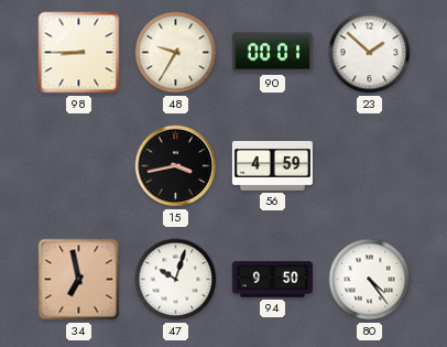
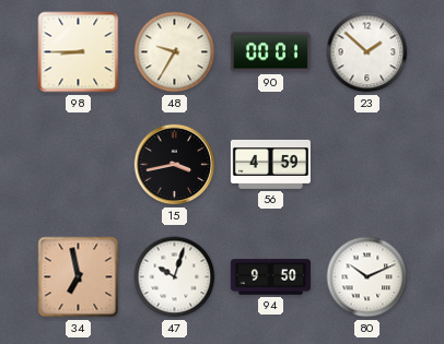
80: 4:24 -> 10:11
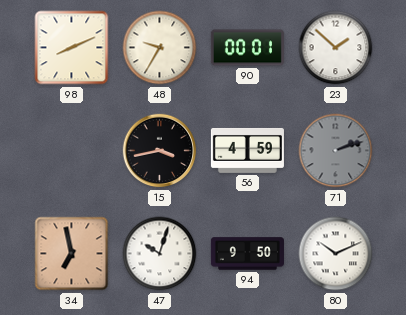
98: 8:45 -> 8:11
71: none -> 2:12
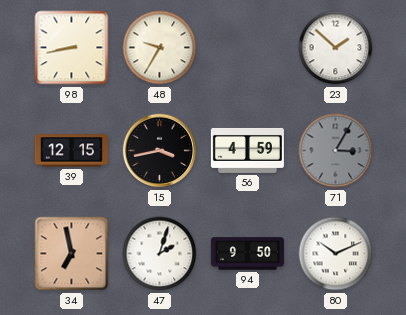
98: 8:11 -> 8:43
90: 00:01 -> none
39: none -> 12:15
71: 2:12 -> 3:05
47: 10:03 -> 2:03
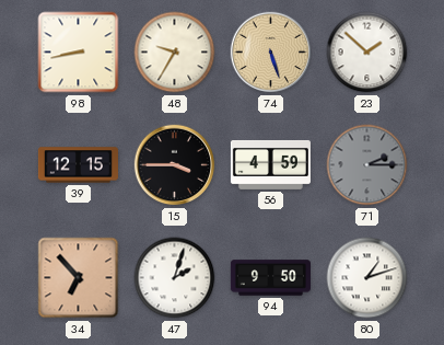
74: none -> 5:27
15: 3:43 -> 3:45
71: 3:05 -> 2:15
34: 6:58 -> 6:53
80: 10:11 -> 1:12
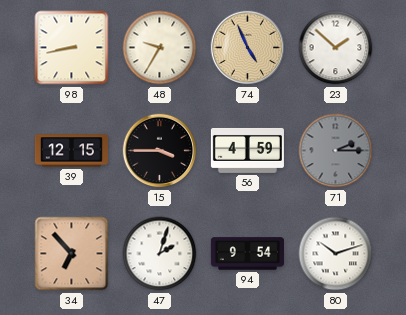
74: 5:27 -> 4:56
94: 9:50 -> 9:54
80: 1:12 -> 10:12
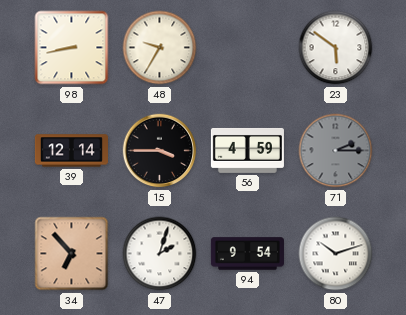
74: 4:56 -> none
23: 1:52 -> 5:51
39: 12:15 -> 12:14
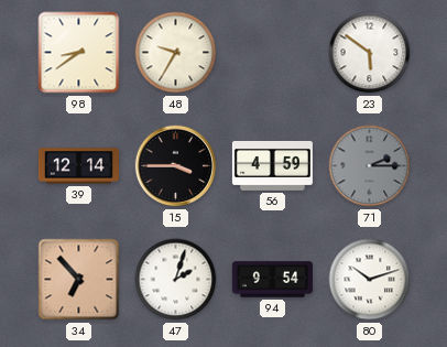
98: 8:43 -> 8:39
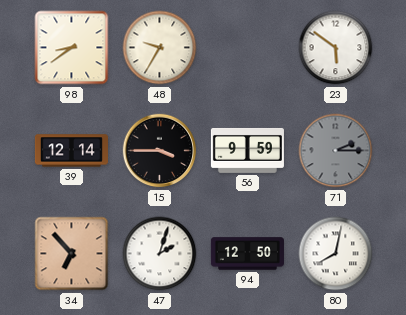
56: 4:59 -> 9:59
94: 9:54 -> 12:50
80: 10:12 -> 8:02
